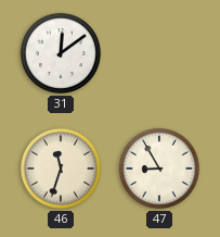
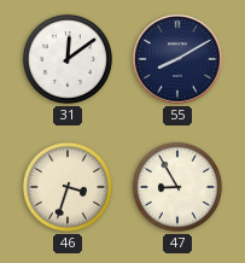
55: none -> 8:10
46: 11:33 -> 3:33
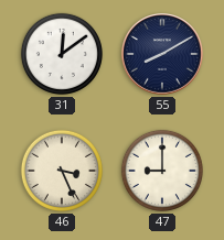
46: 3:33 -> 3:26
47: 8:55 -> 9:00
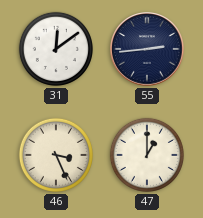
55: 8:10 -> 2:44
47: 9:00 -> 1:00
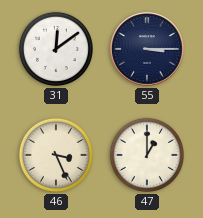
55: 2:44 -> 3:15
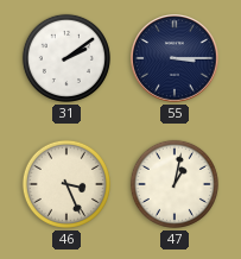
31: 12:09 -> 2:09
47: 1:00 -> 1:02
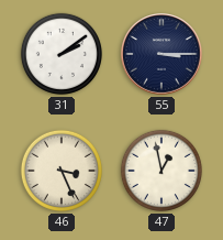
47: 1:02 -> 12:58
